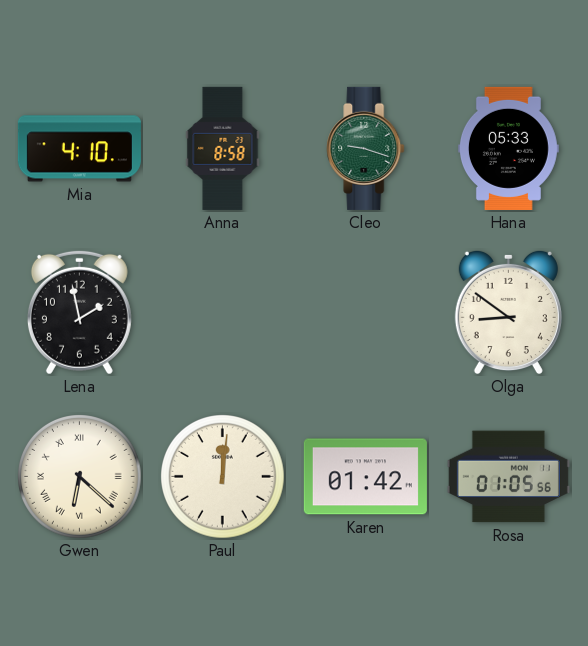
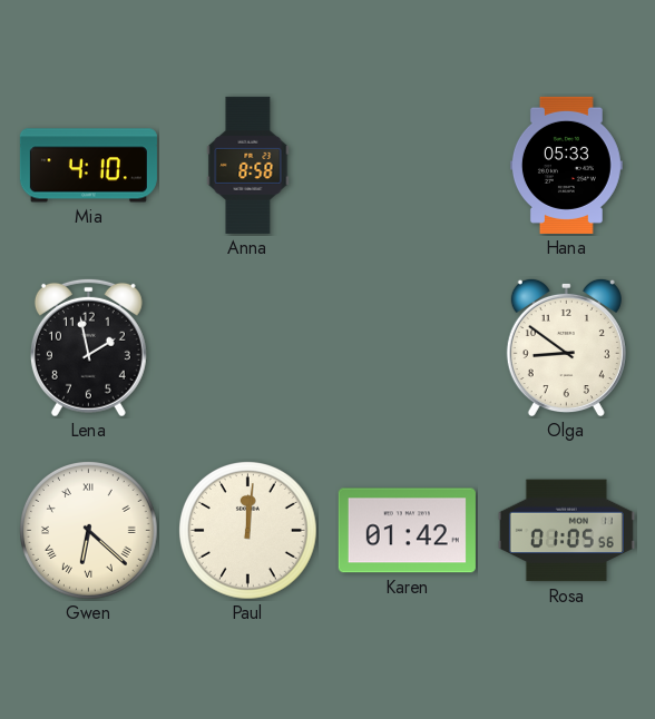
Cleo: 9:18 -> none
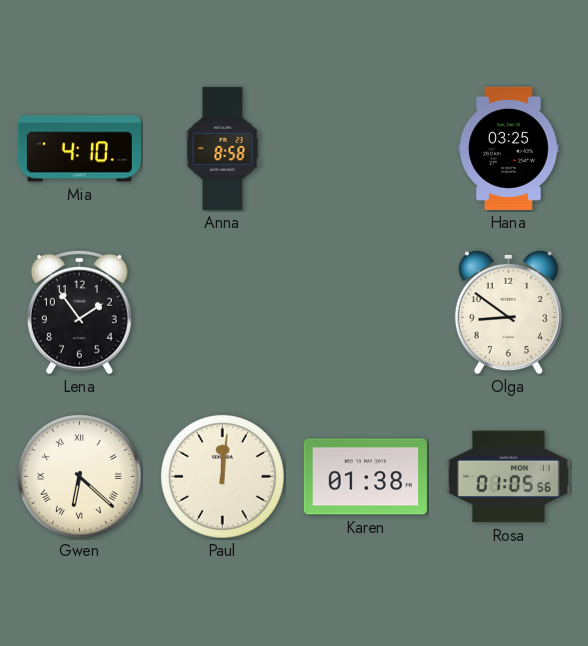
Hana: 05:33 -> 03:25
Lena: 1:58 -> 1:54
Karen: 01:42 -> 01:38
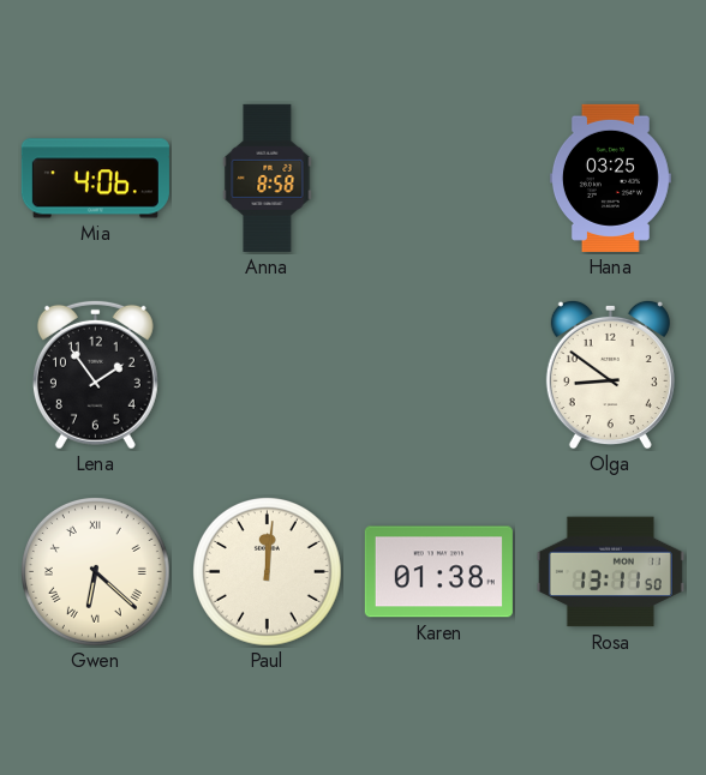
Mia: 4:10 -> 4:06
Rosa: 01:05 -> 13:11
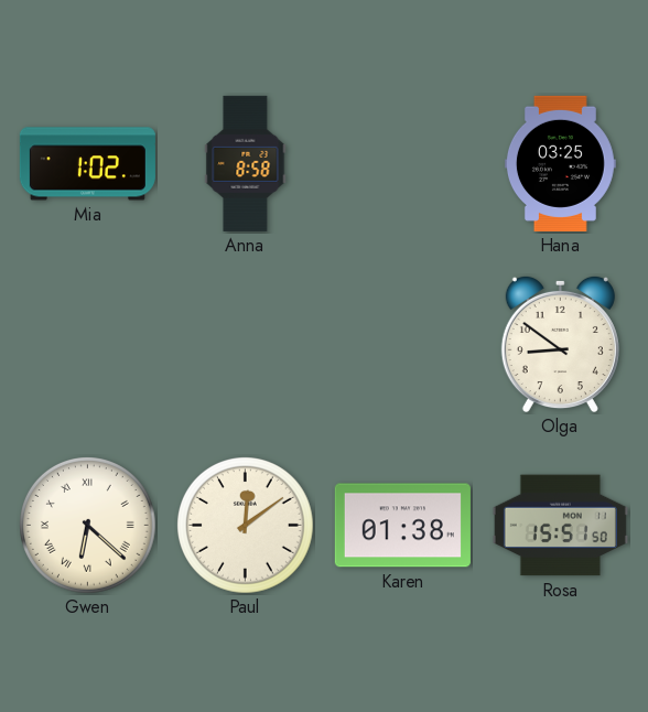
Mia: 4:06 -> 1:02
Lena: 1:54 -> none
Paul: 12:01 -> 12:09
Rosa: 13:11 -> 15:51
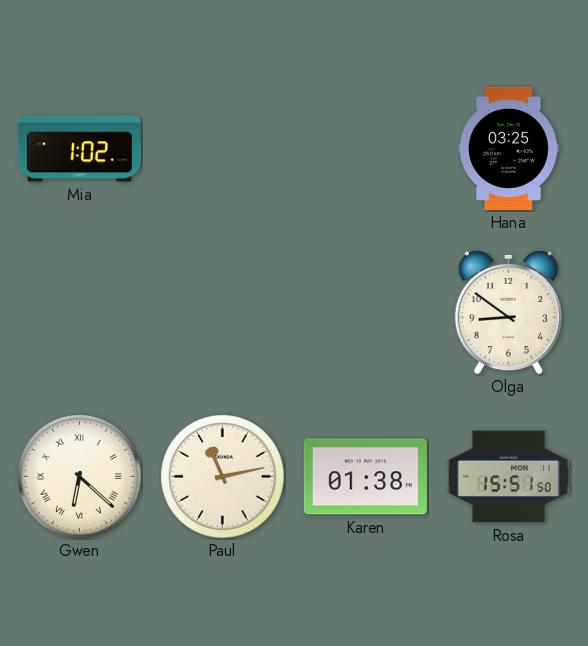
Anna: 8:58 -> none
Paul: 12:09 -> 11:13
